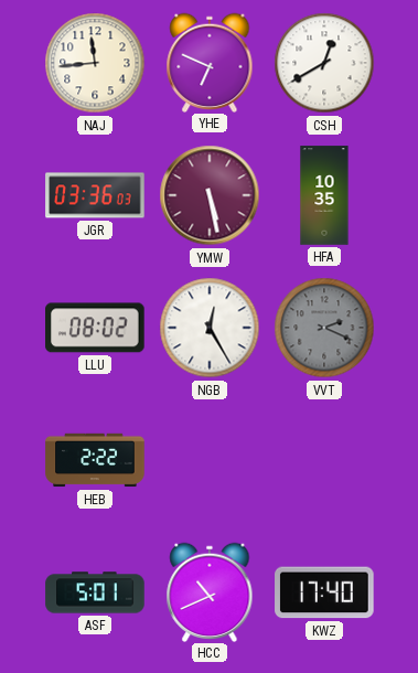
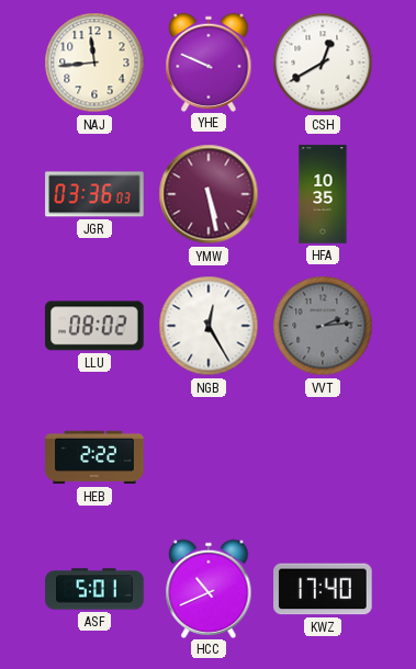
YHE: 6:49 -> 9:49
VVT: 2:19 -> 2:14
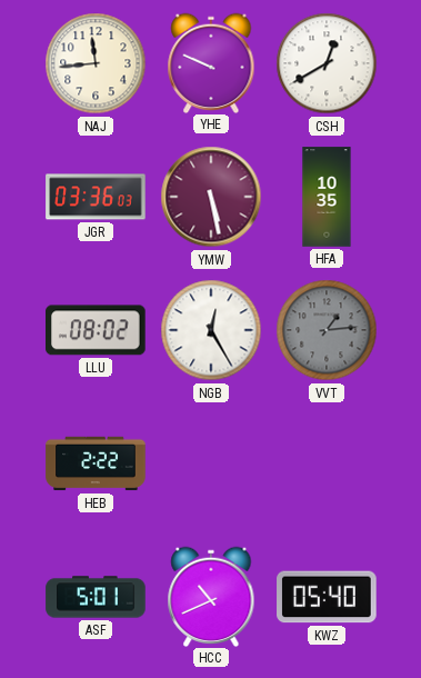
VVT: 2:14 -> 1:14
KWZ: 17:40 -> 05:40
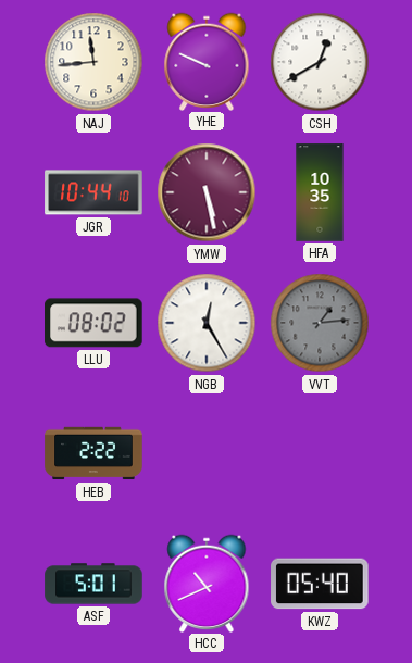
JGR: 03:36 -> 10:44
